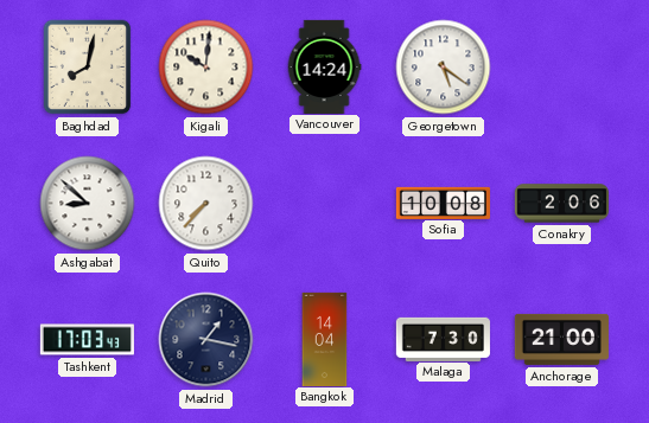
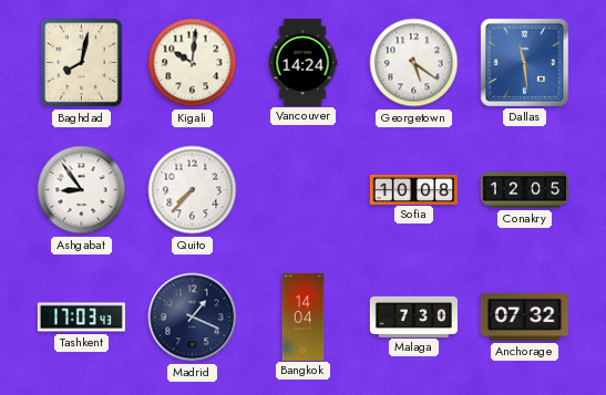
Dallas: none -> 11:29
Ashgabat: 8:52 -> 8:54
Conakry: 2:06 -> 12:05
Madrid: 1:17 -> 1:19
Anchorage: 21:00 -> 07:32
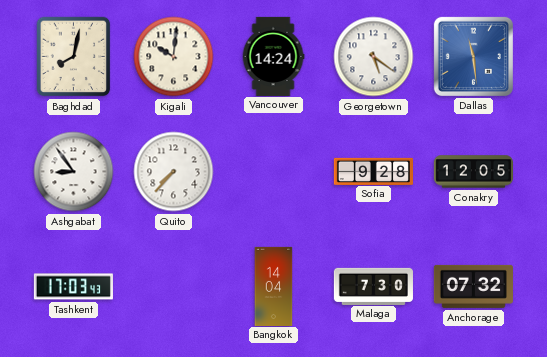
Sofia: 10:08 -> 9:28
Madrid: 1:19 -> none
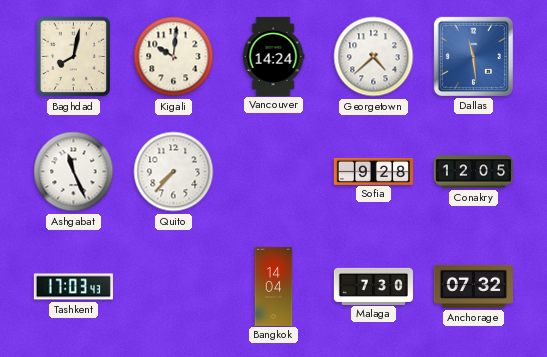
Georgetown: 5:21 -> 4:38
Ashgabat: 8:54 -> 11:26
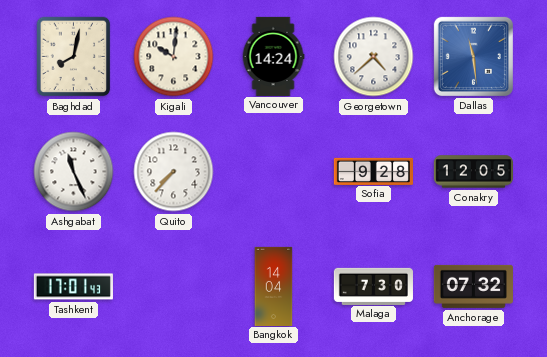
Tashkent: 17:03 -> 17:01
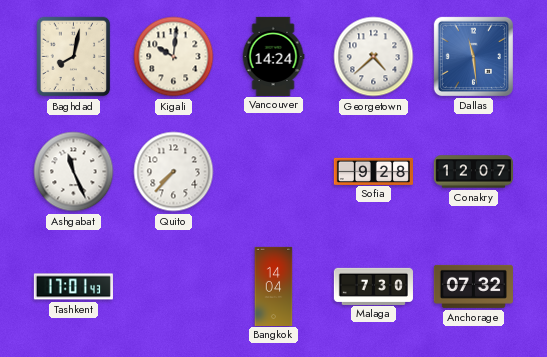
Conakry: 12:05 -> 12:07
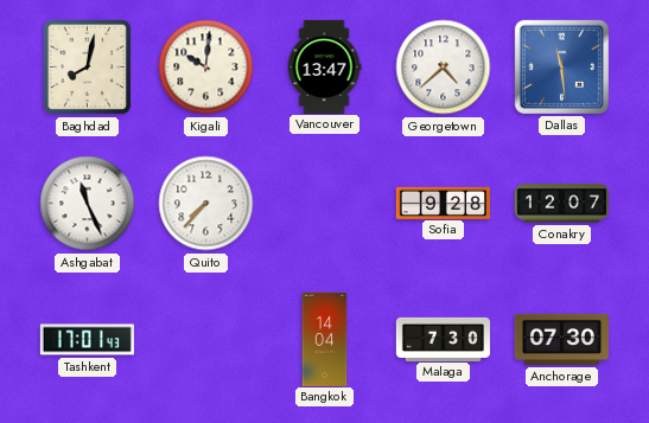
Vancouver: 14:24 -> 13:47
Anchorage: 07:32 -> 07:30
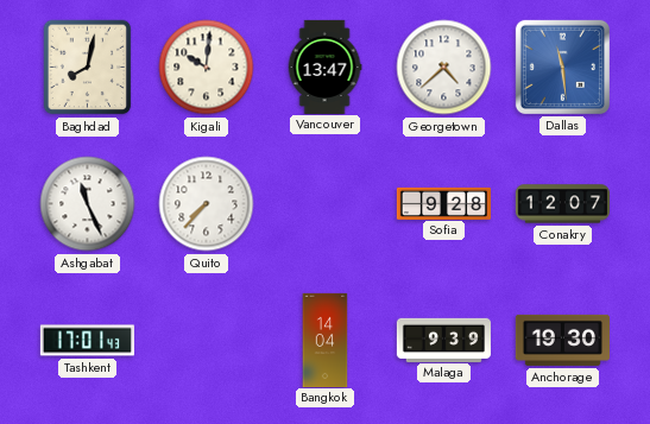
Malaga: 7:30 -> 9:39
Anchorage: 07:30 -> 19:30
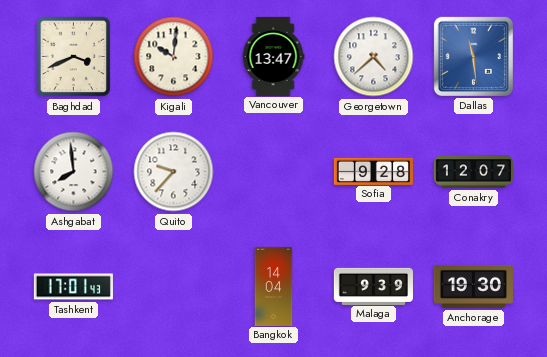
Baghdad: 8:02 -> 3:41
Ashgabat: 11:26 -> 7:59
Quito: 7:37 -> 9:37
